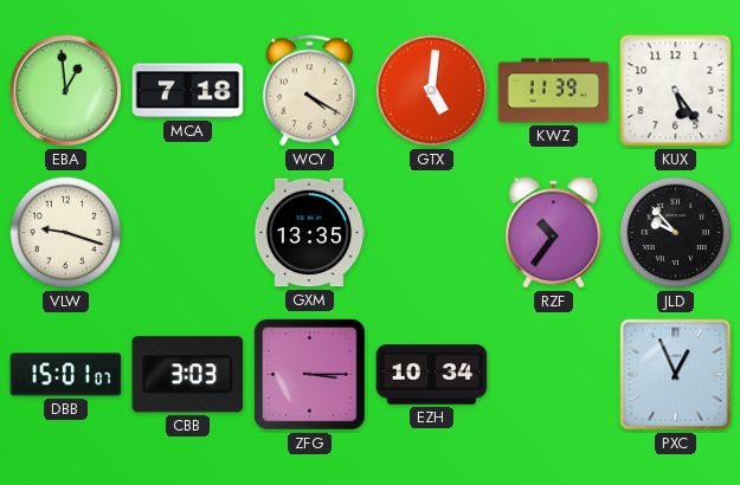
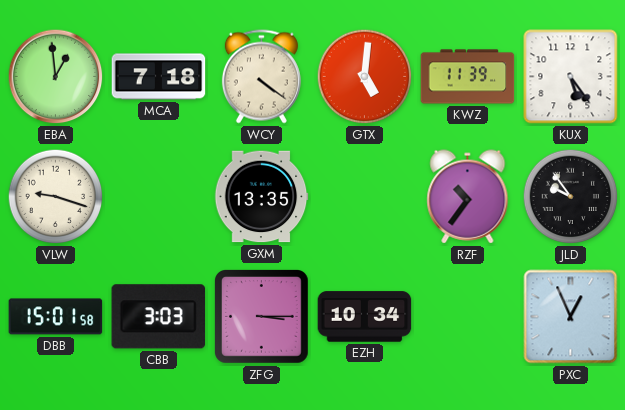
WCY: 4:20 -> 4:21
JLD: 9:53 -> 9:54
DBB: 15:01:07 -> 15:01:58
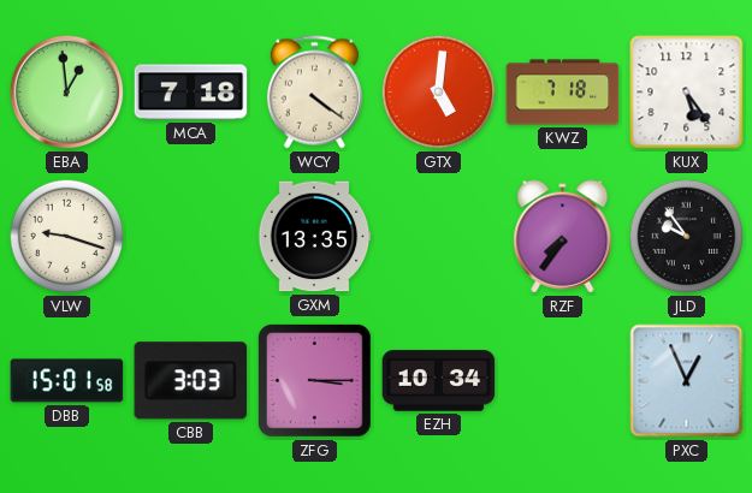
KWZ: 11:39 -> 7:18
RZF: 10:36 -> 7:36
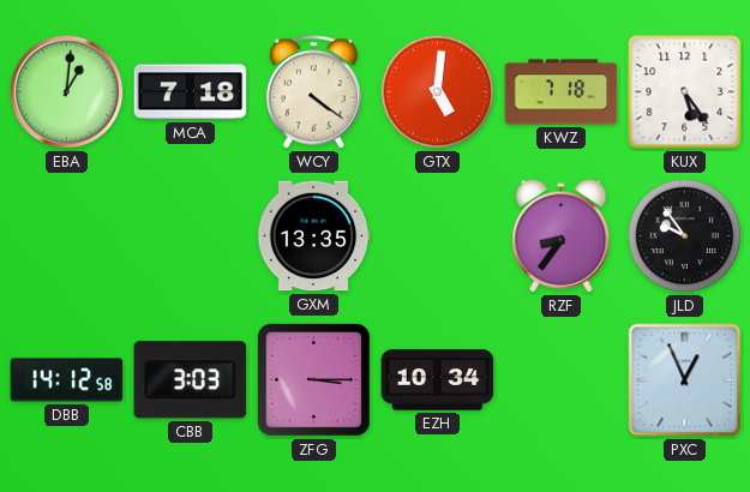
EBA: 12:59 -> 1:01
VLW: 9:18 -> none
RZF: 7:36 -> 8:36
DBB: 15:01 -> 14:12
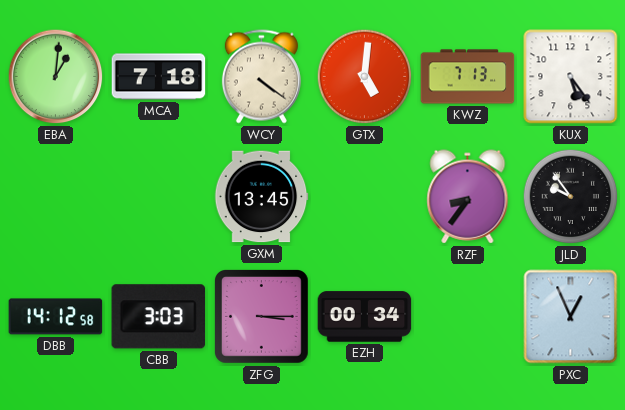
KWZ: 7:18 -> 7:13
GXM: 13:35 -> 13:45
EZH: 10:34 -> 00:34
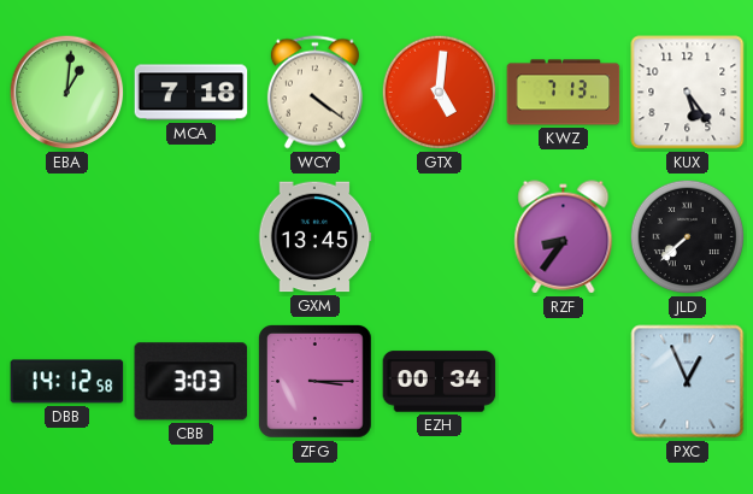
JLD: 9:54 -> 7:38
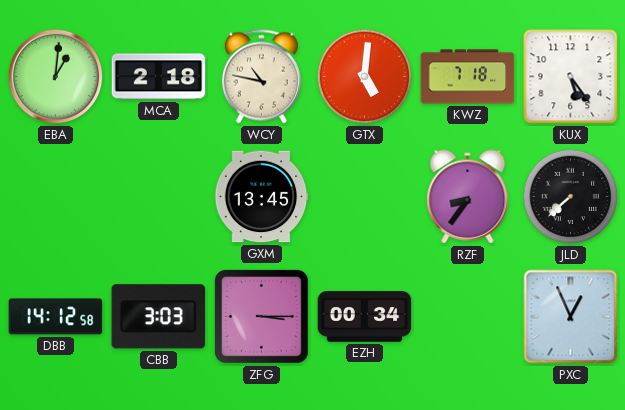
MCA: 7:18 -> 2:18
WCY: 4:21 -> 10:47
KWZ: 7:13 -> 7:18
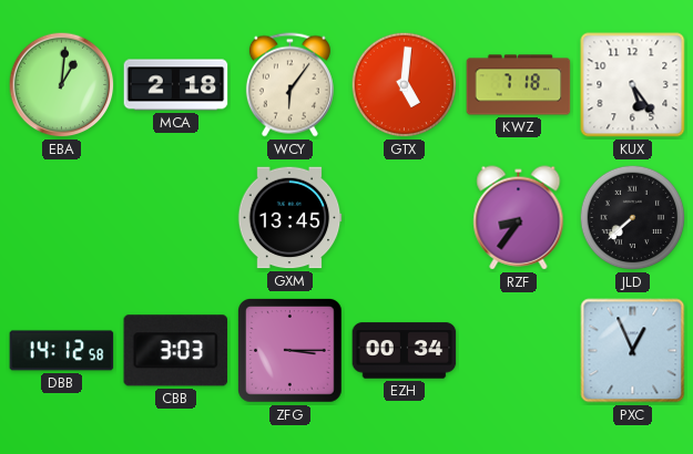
WCY: 10:47 -> 6:06
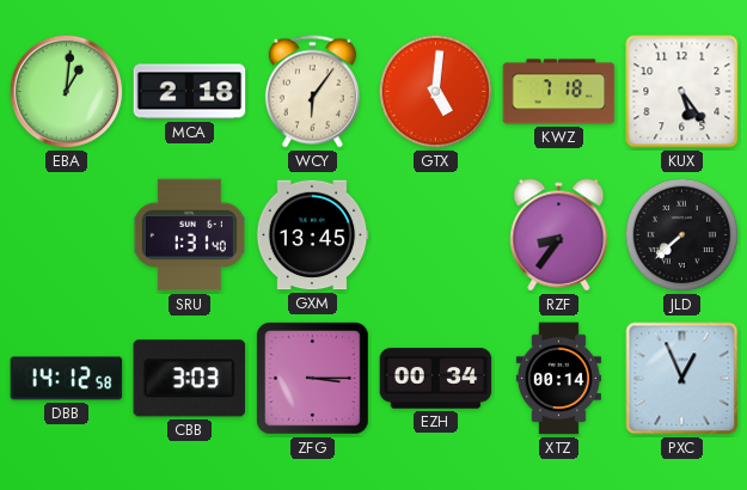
SRU: none -> 1:31
XTZ: none -> 00:14
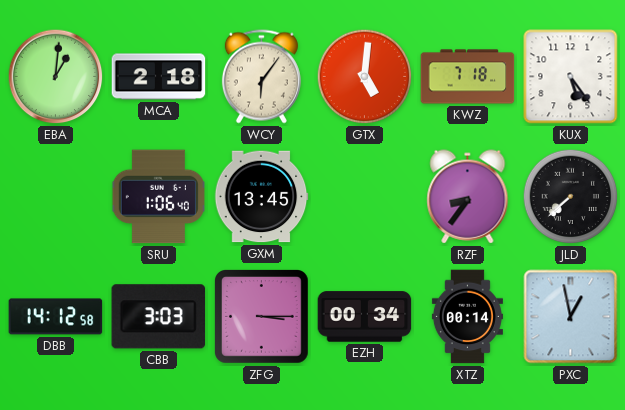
SRU: 1:31 -> 1:06
PXC: 12:56 -> 12:58
